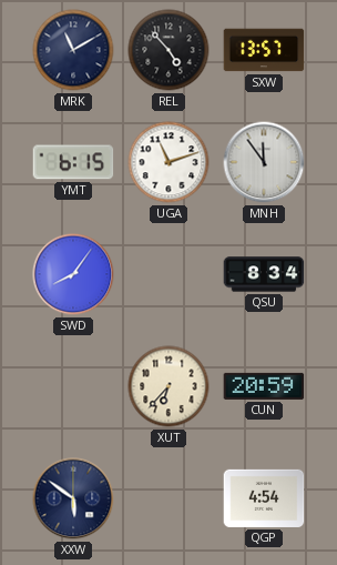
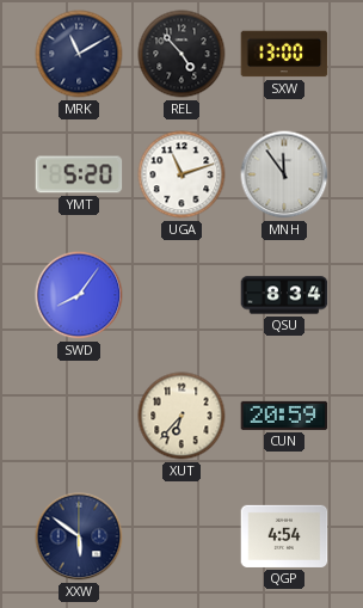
SXW: 13:57 -> 13:00
YMT: 6:15 -> 5:20
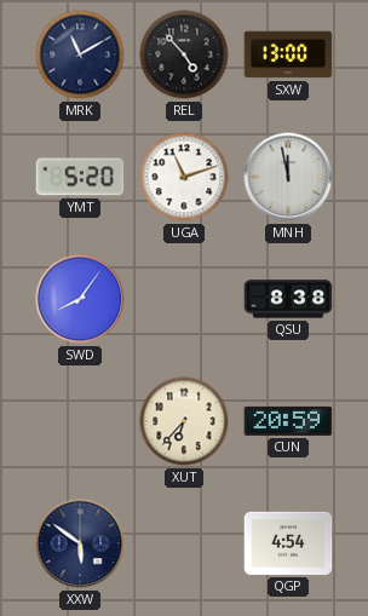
MNH: 11:54 -> 11:58
QSU: 8:34 -> 8:38
